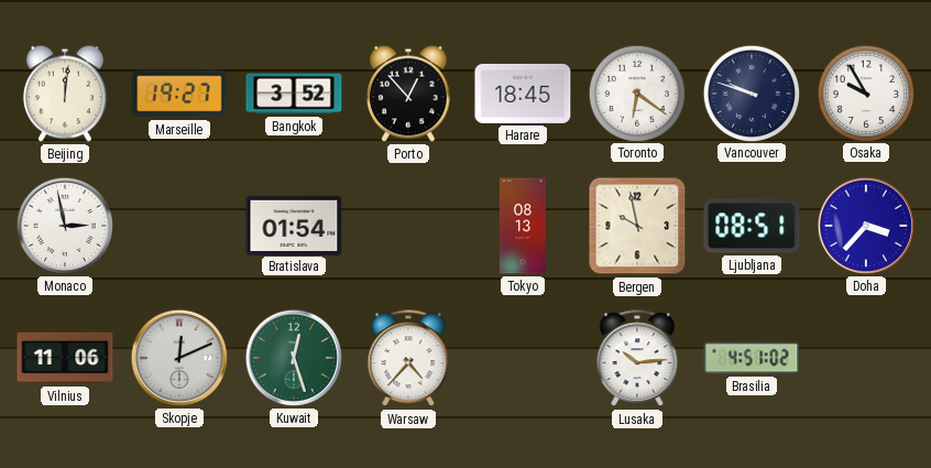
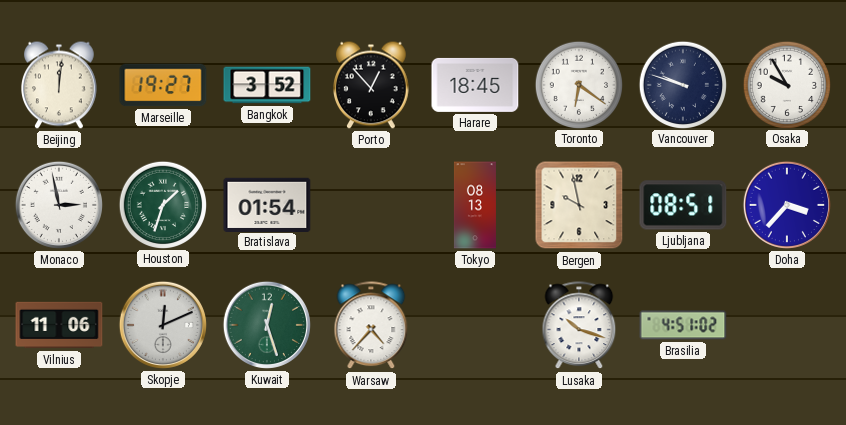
Houston: none -> 1:33
Lusaka: 10:14 -> 10:18
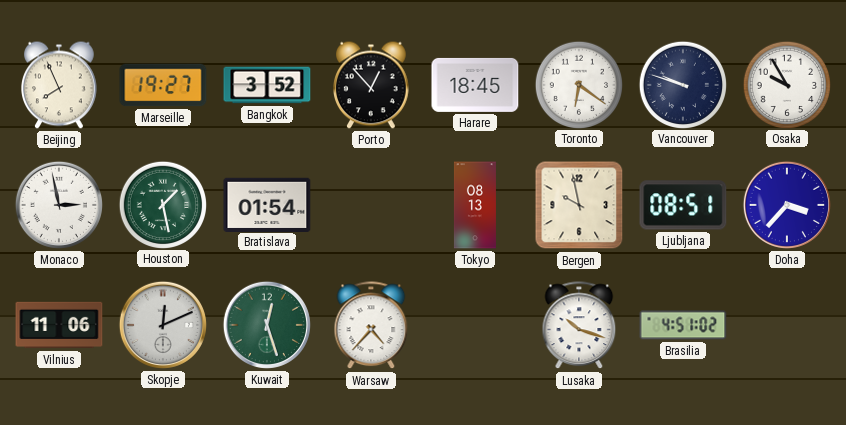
Beijing: 12:01 -> 7:56
Houston: 1:33 -> 1:28
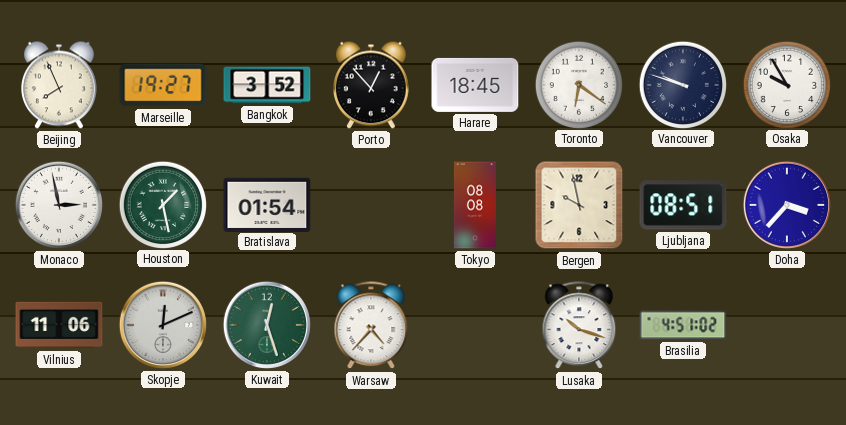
Tokyo: 08:13 -> 08:08
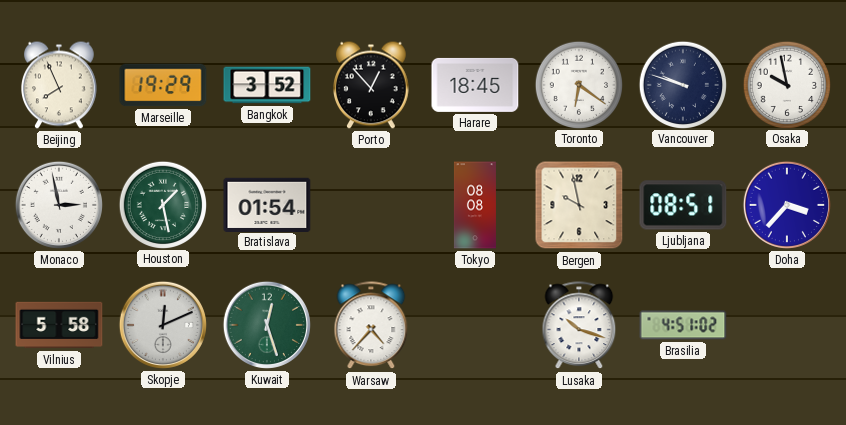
Marseille: 19:27 -> 19:29
Osaka: 9:55 -> 9:58
Vilnius: 11:06 -> 5:58
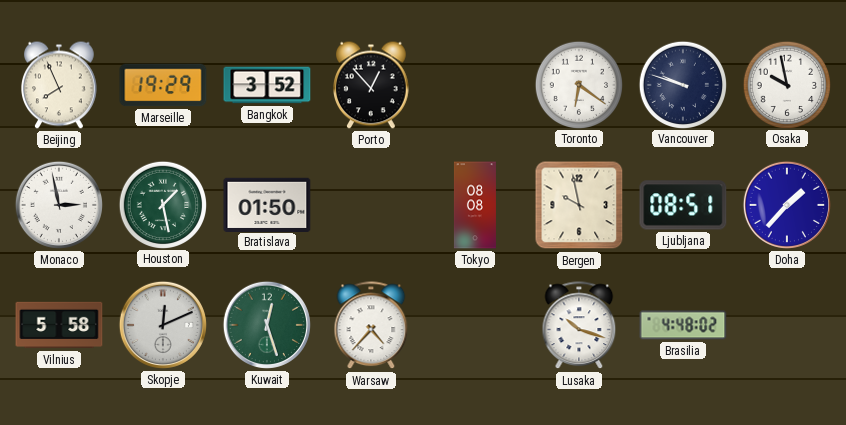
Harare: 18:45 -> none
Bratislava: 01:54 -> 01:50
Doha: 3:37 -> 1:37
Brasilia: 4:51 -> 4:48
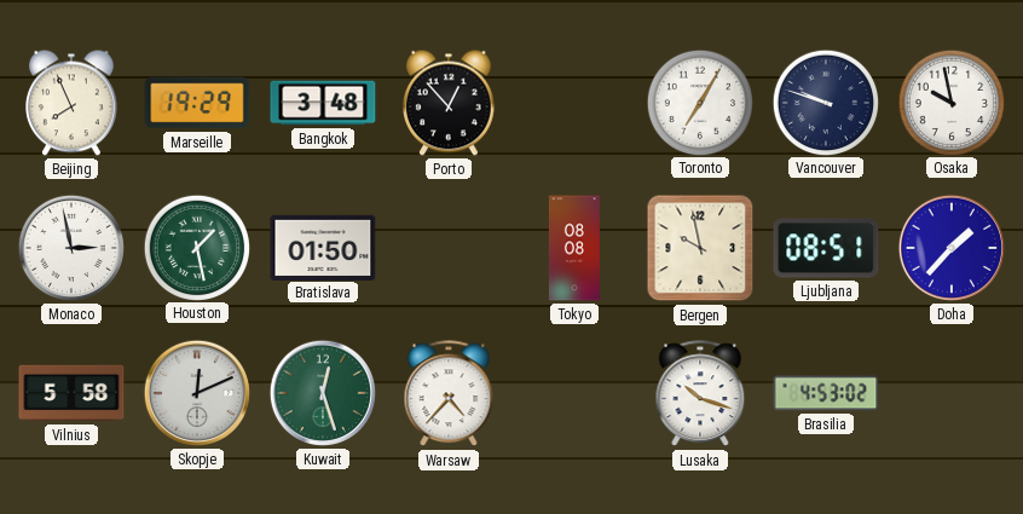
Bangkok: 3:52 -> 3:48
Toronto: 6:21 -> 7:05
Brasilia: 4:48 -> 4:53
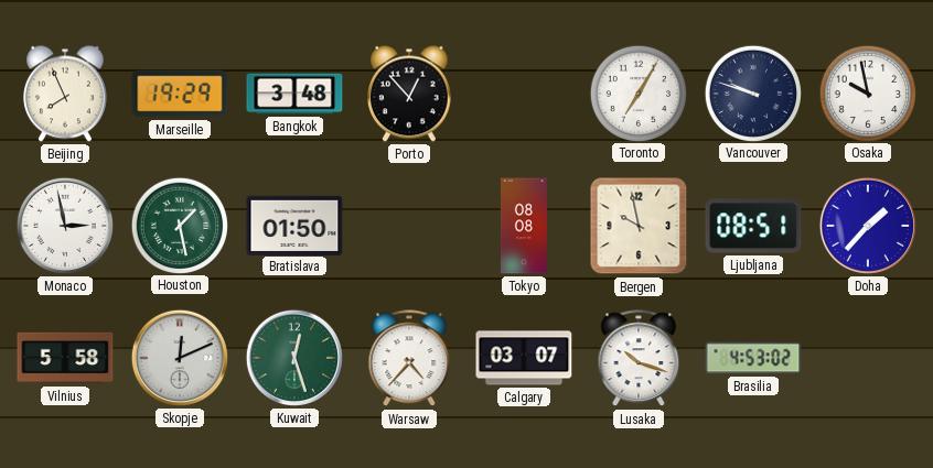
Calgary: none -> 03:07
